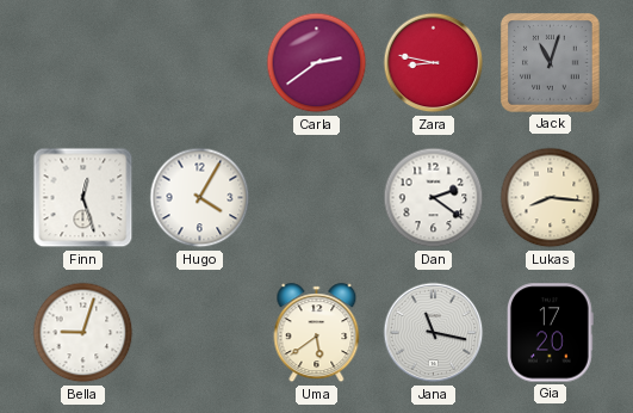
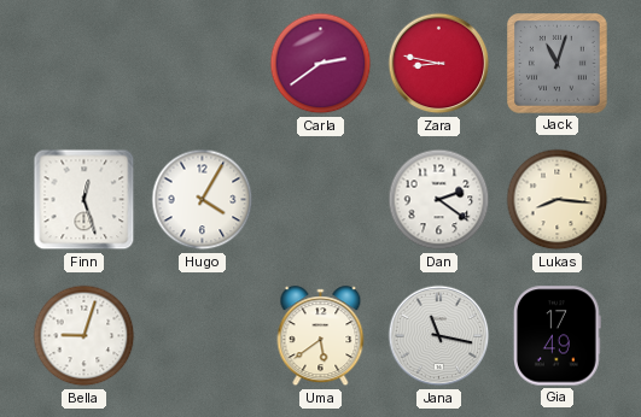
Gia: 17:20 -> 17:49
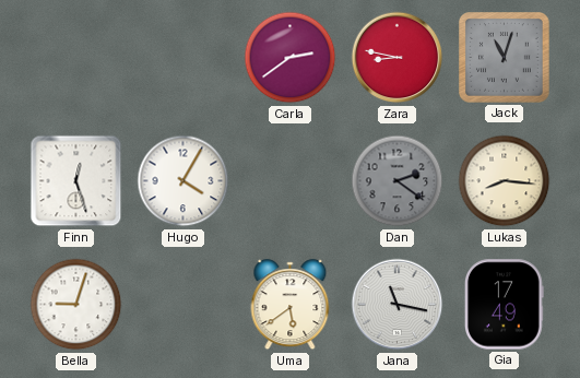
Dan dial: white -> grey
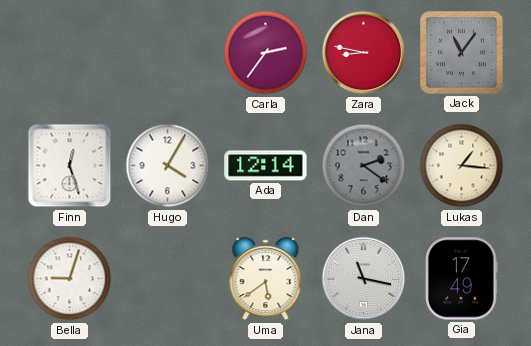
Carla: 2:39 -> 2:36
Jack: 11:03 -> 11:06
Ada: none -> 12:14
Lukas: 8:16 -> 1:16
